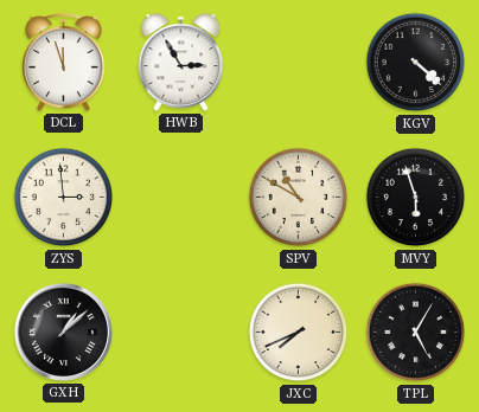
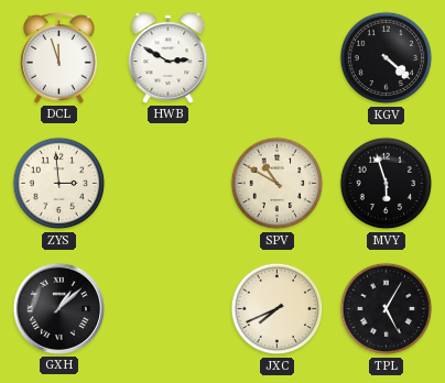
HWB: 2:55 -> 2:50
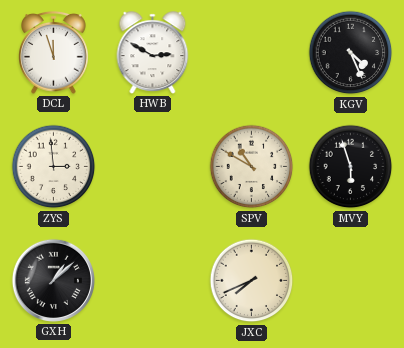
KGV: 4:22 -> 4:26
TPL: 5:05 -> none
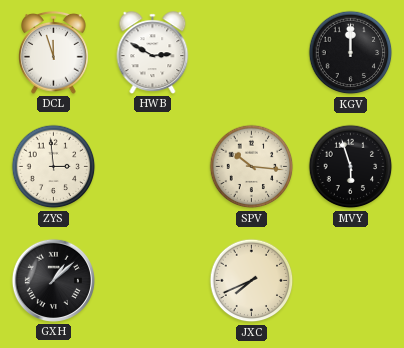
KGV: 4:26 -> 12:00
SPV: 10:50 -> 10:16
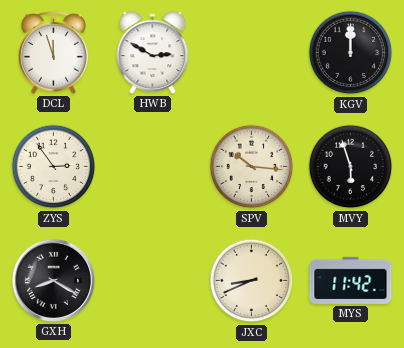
ZYS: 2:59 -> 2:54
GXH: 1:08 -> 8:20
JXC: 7:41 -> 8:41
MYS: none -> 11:42
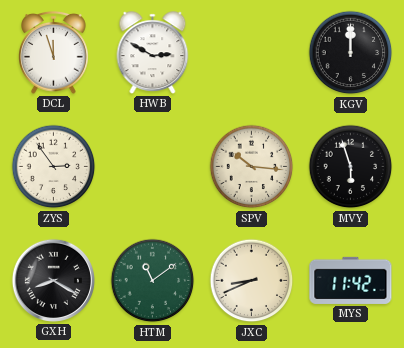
HTM: none -> 11:09
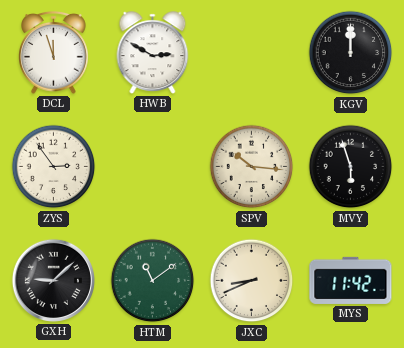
GXH: 8:20 -> 9:08
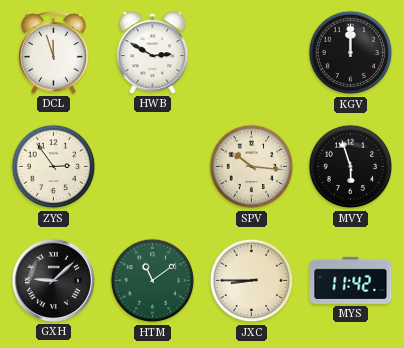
JXC: 8:41 -> 8:45
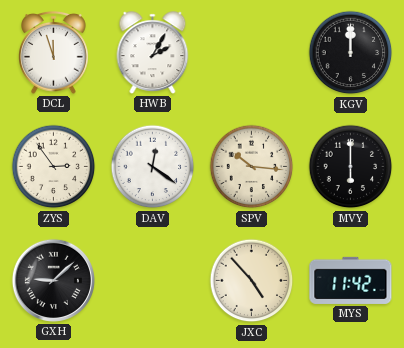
HWB: 2:50 -> 2:05
DAV: none -> 12:21
MVY: 5:57 -> 6:00
HTM: 11:09 -> none
JXC: 8:45 -> 4:53
